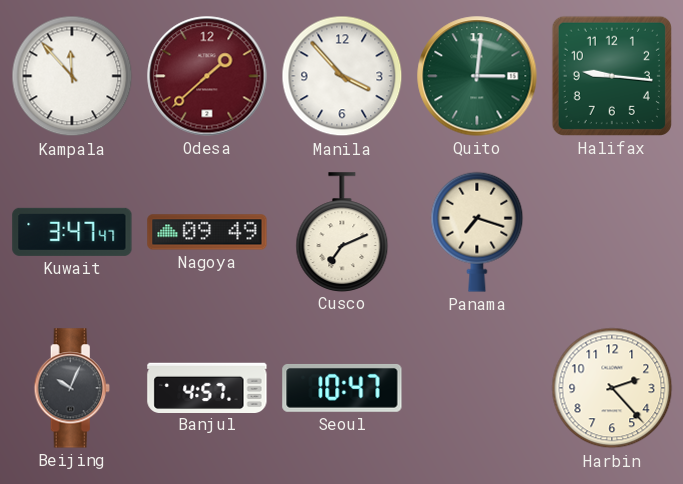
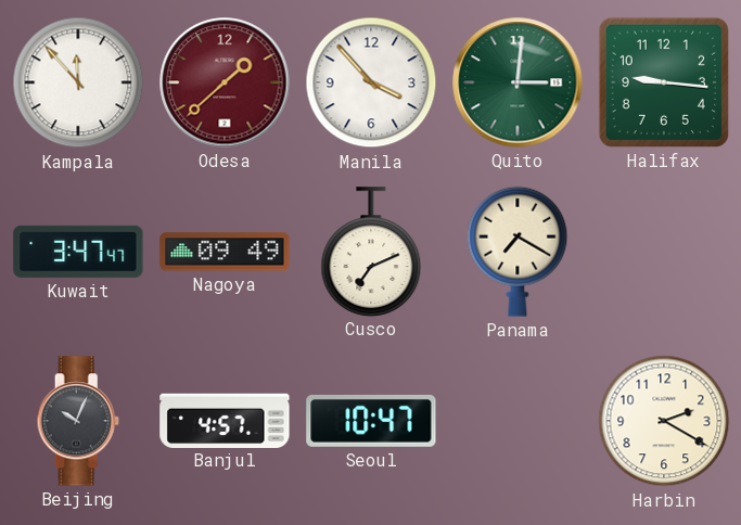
Panama: 7:18 -> 7:20
Harbin: 2:23 -> 2:20
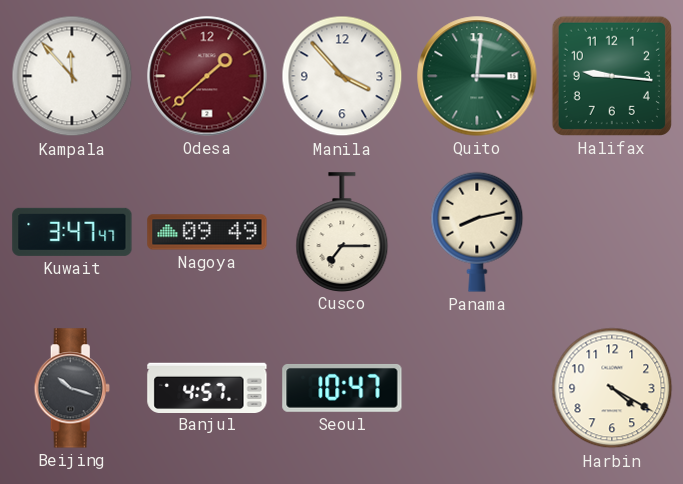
Cusco: 7:11 -> 7:15
Panama: 7:20 -> 8:13
Beijing: 10:04 -> 10:18
Harbin: 2:20 -> 4:20
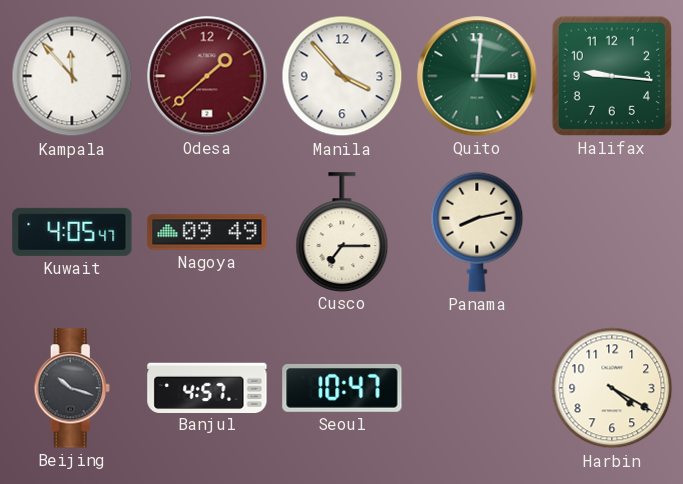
Kuwait: 3:47 -> 4:05
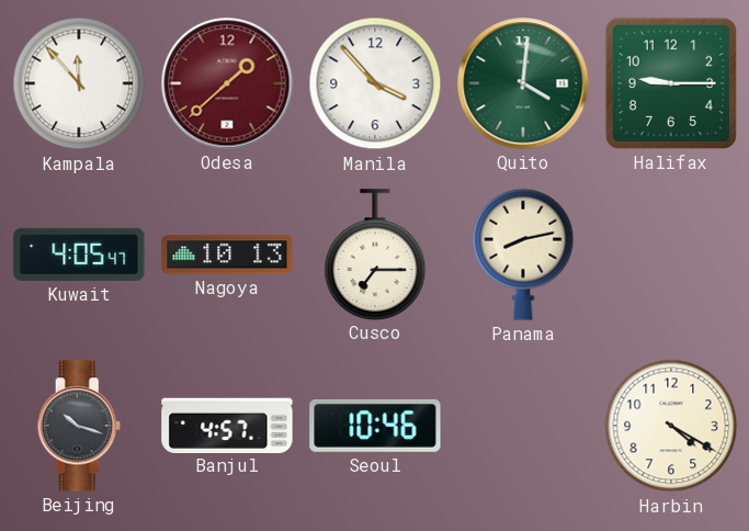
Quito: 3:01 -> 4:01
Halifax: 9:16 -> 9:15
Nagoya: 09:49 -> 10:13
Seoul: 10:47 -> 10:46
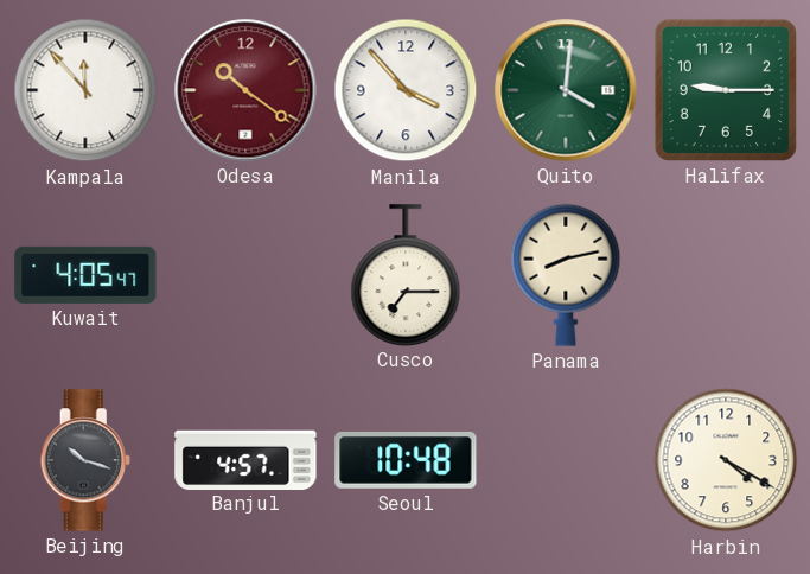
Odesa: 1:38 -> 10:21
Nagoya: 10:13 -> none
Seoul: 10:46 -> 10:48
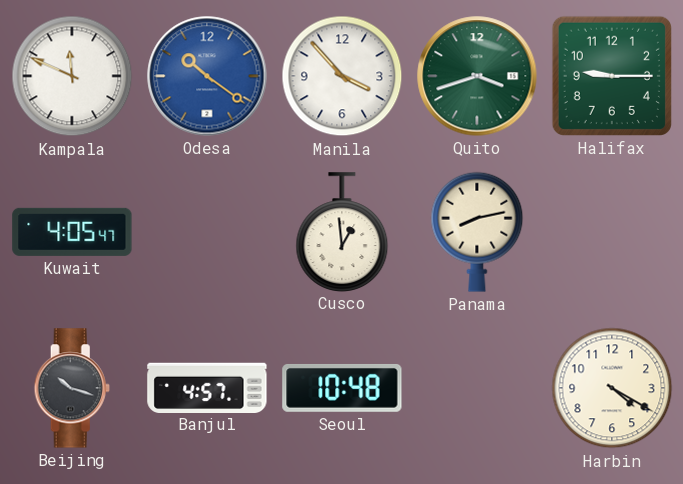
Kampala: 11:53 -> 11:49
Odesa dial: burgundy -> blue
Quito: 4:01 -> 3:42
Cusco: 7:15 -> 12:59
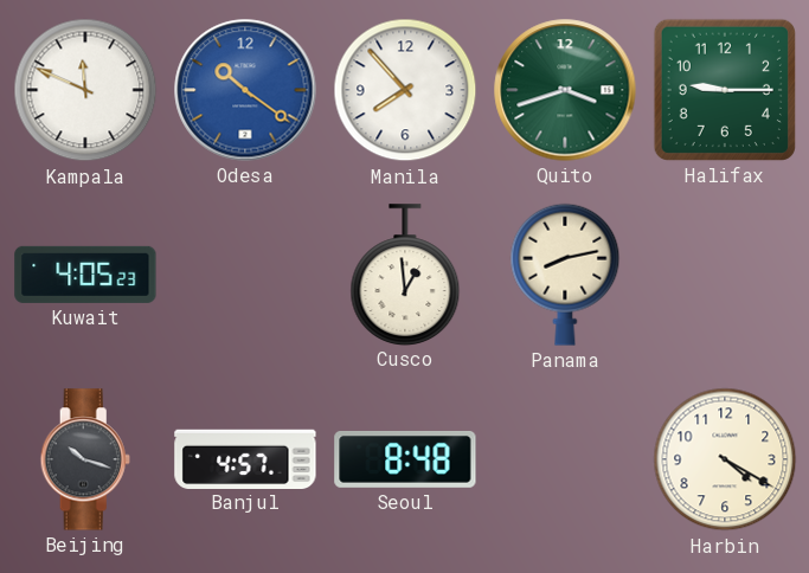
Manila: 3:53 -> 7:53
Kuwait: 4:05:47 -> 4:05:23
Seoul: 10:48 -> 8:48
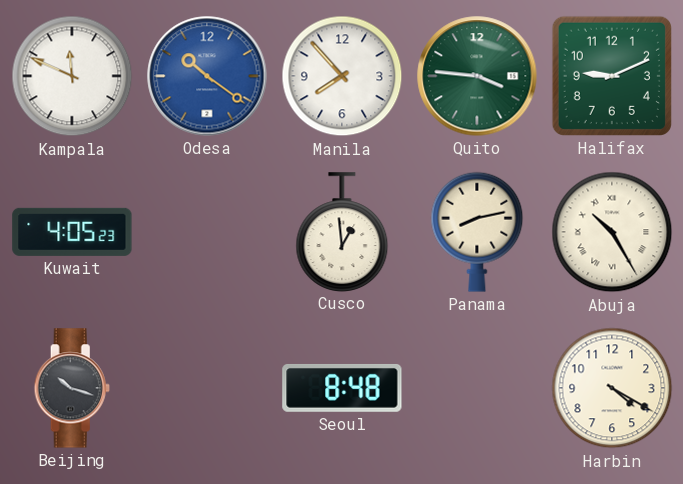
Quito: 3:42 -> 3:46
Halifax: 9:15 -> 9:11
Abuja: none -> 10:25
Banjul: 4:57 -> none
